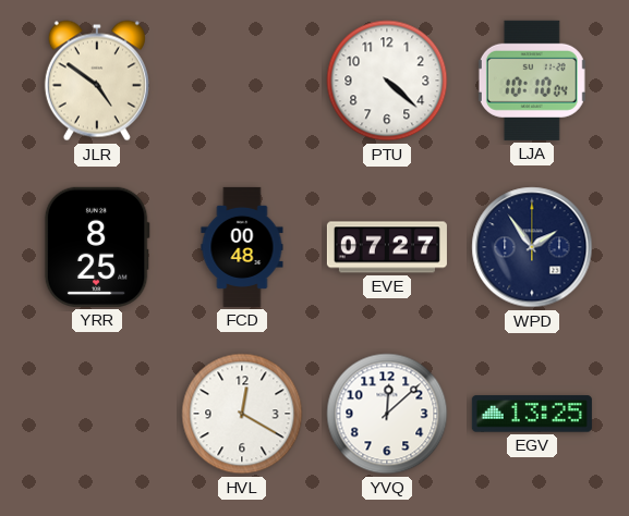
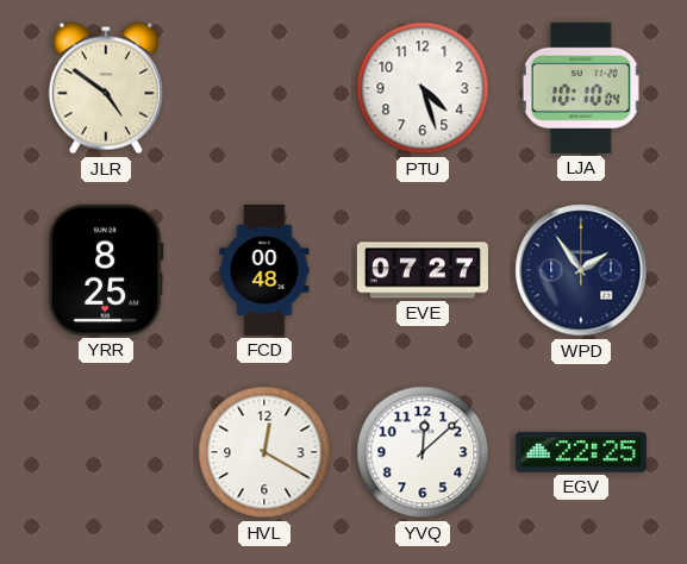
PTU: 4:22 -> 4:27
EGV: 13:25 -> 22:25
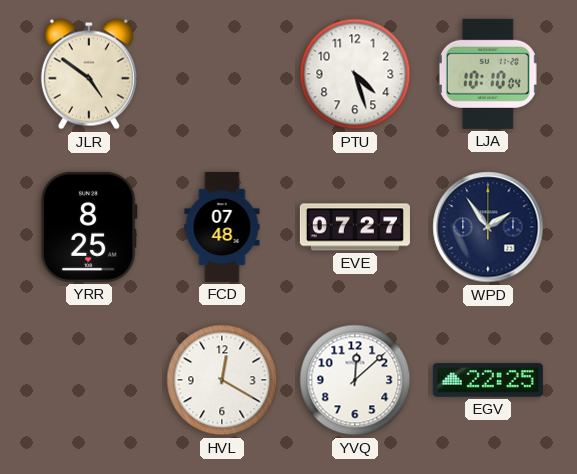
FCD: 00:48 -> 07:48
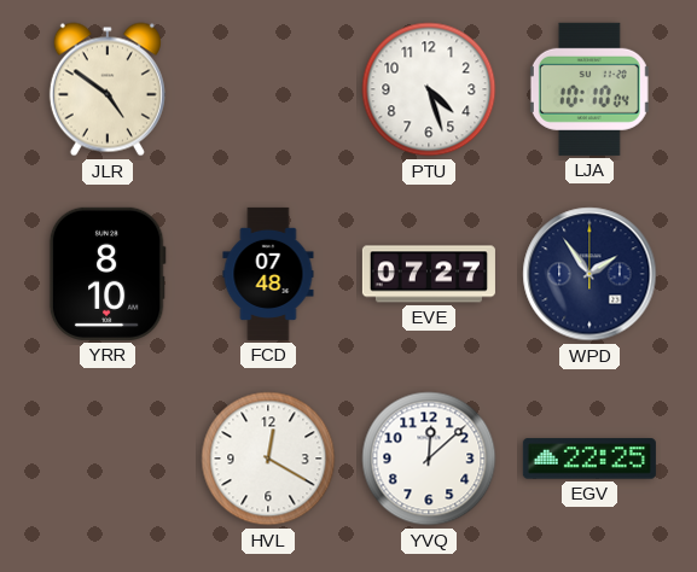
YRR: 8:25 -> 8:10
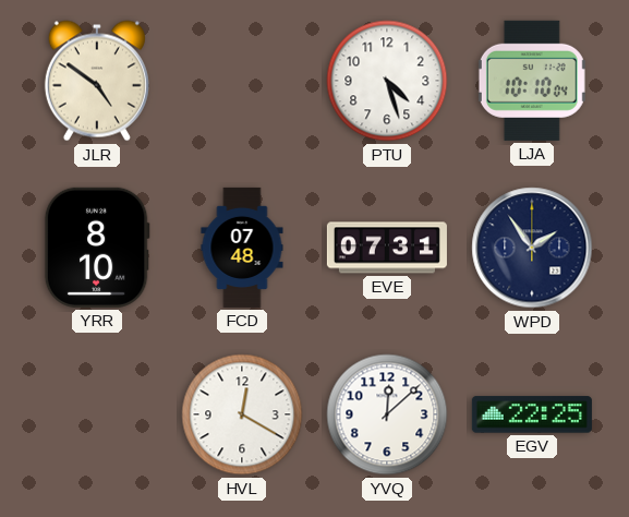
EVE: 07:27 -> 07:31
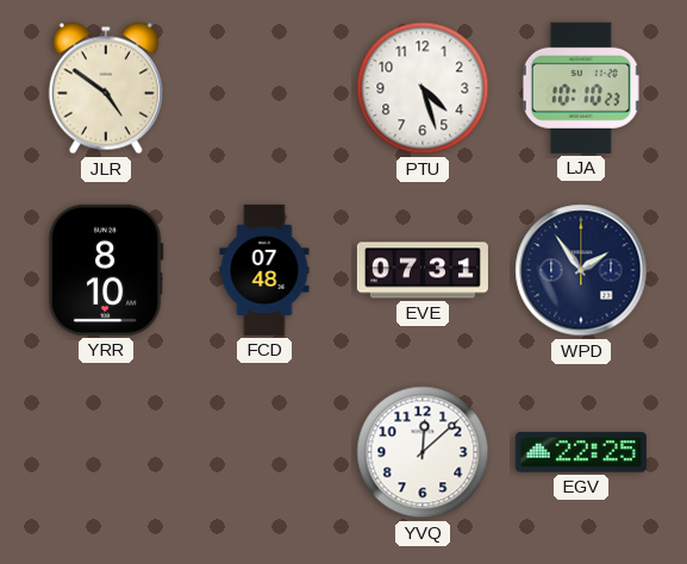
LJA: 10:10:04 -> 10:10:23
HVL: 12:20 -> none
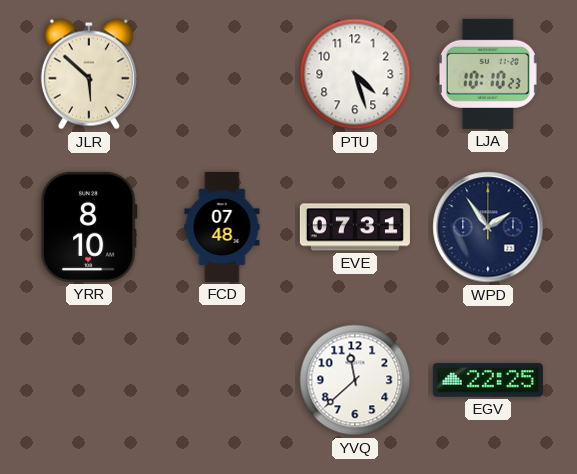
JLR: 4:51 -> 5:52
YVQ: 12:08 -> 11:38
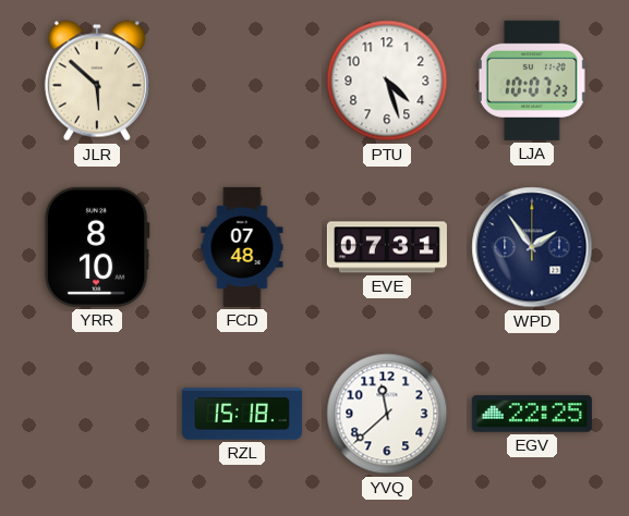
LJA: 10:10 -> 10:07
RZL: none -> 15:18
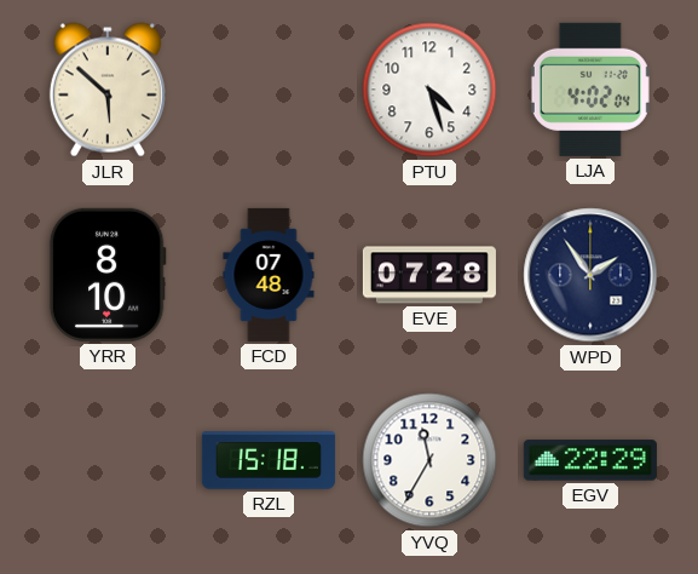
LJA: 10:07 -> 4:02
EVE: 07:31 -> 07:28
YVQ: 11:38 -> 11:35
EGV: 22:25 -> 22:29
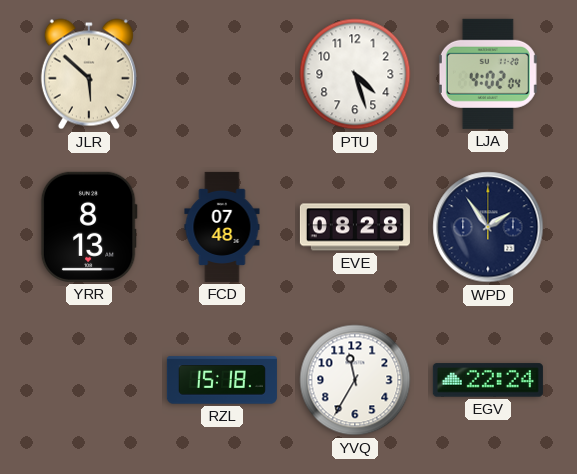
YRR: 8:10 -> 8:13
EVE: 07:28 -> 08:28
EGV: 22:29 -> 22:24
